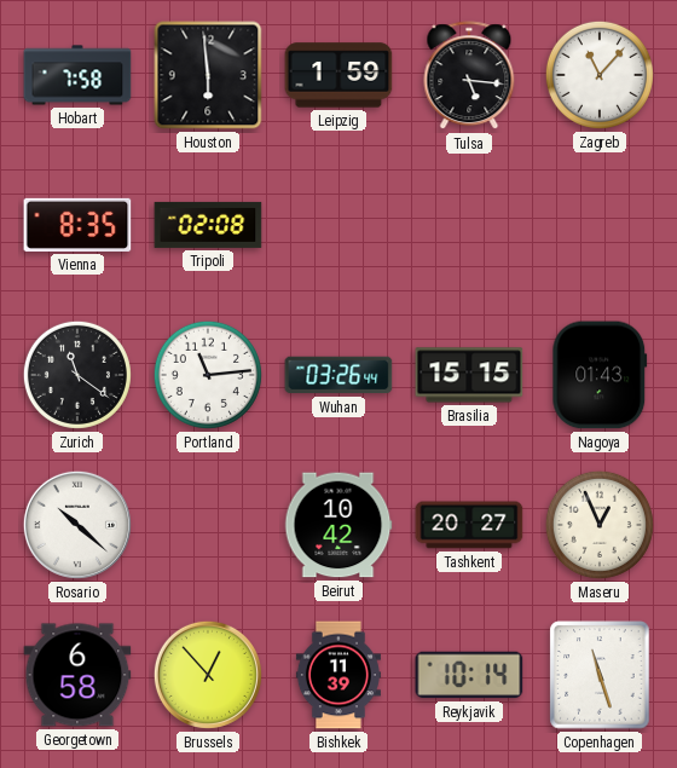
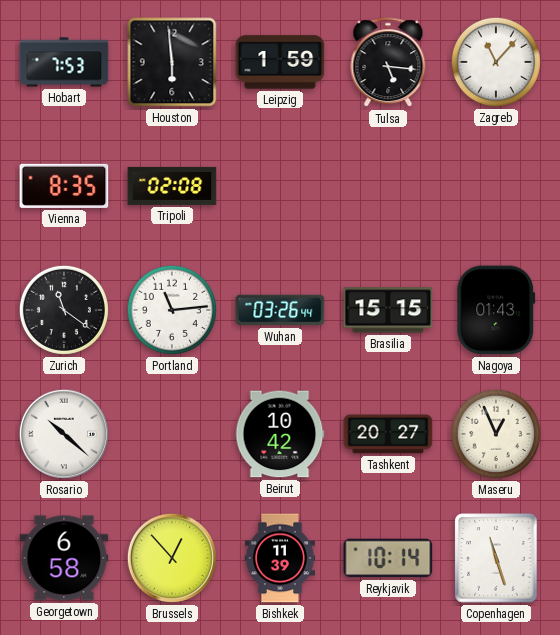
Hobart: 7:58 -> 7:53
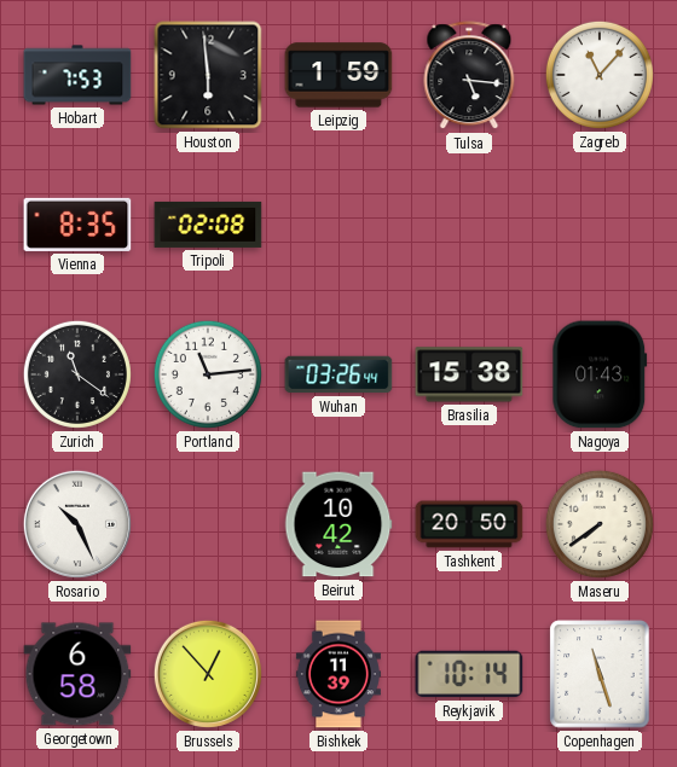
Brasilia: 15:15 -> 15:38
Rosario: 10:22 -> 10:26
Tashkent: 20:27 -> 20:50
Maseru: 12:56 -> 7:39
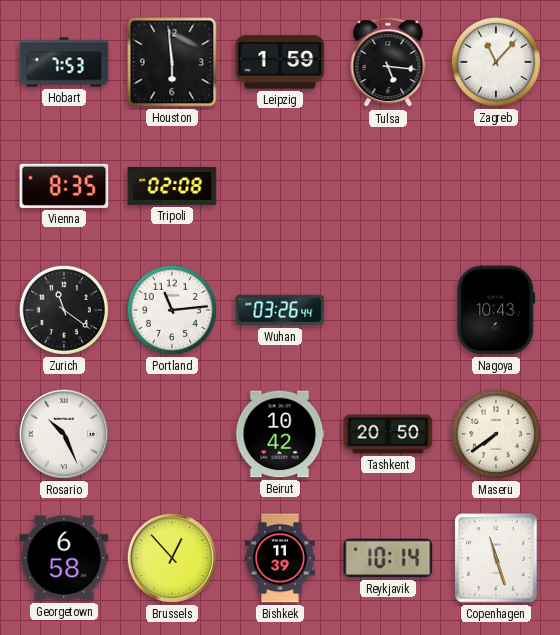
Brasilia: 15:38 -> none
Nagoya: 01:43 -> 10:43
